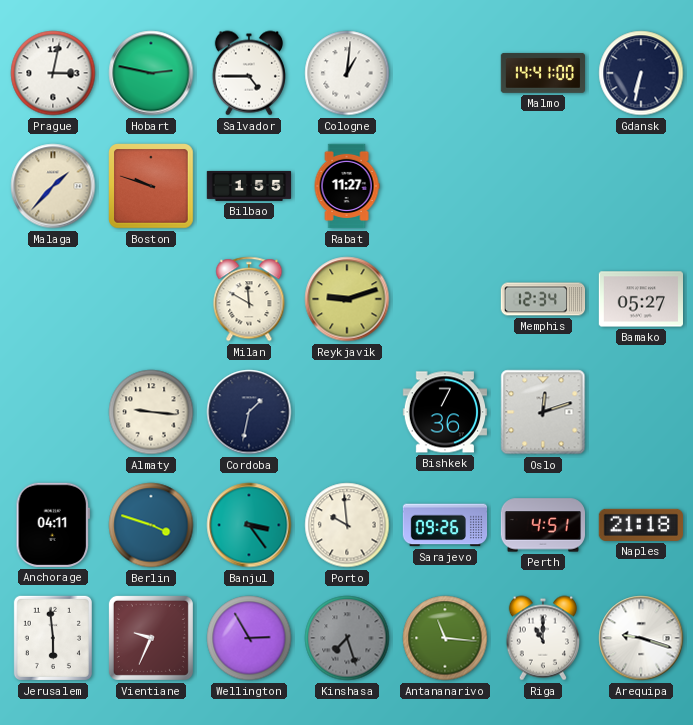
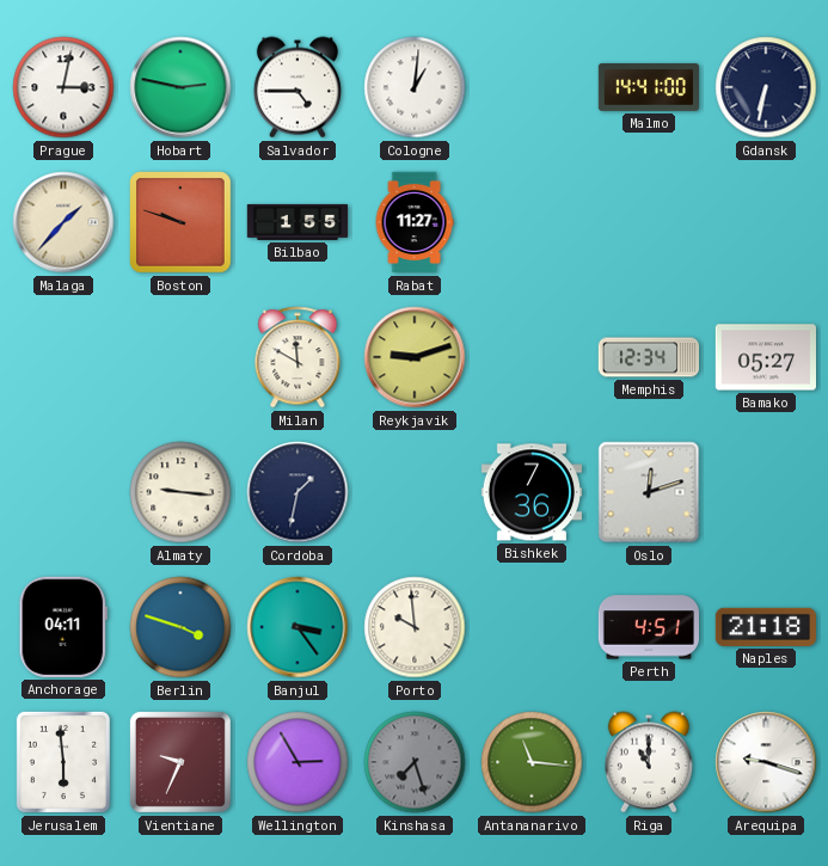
Sarajevo: 09:26 -> none
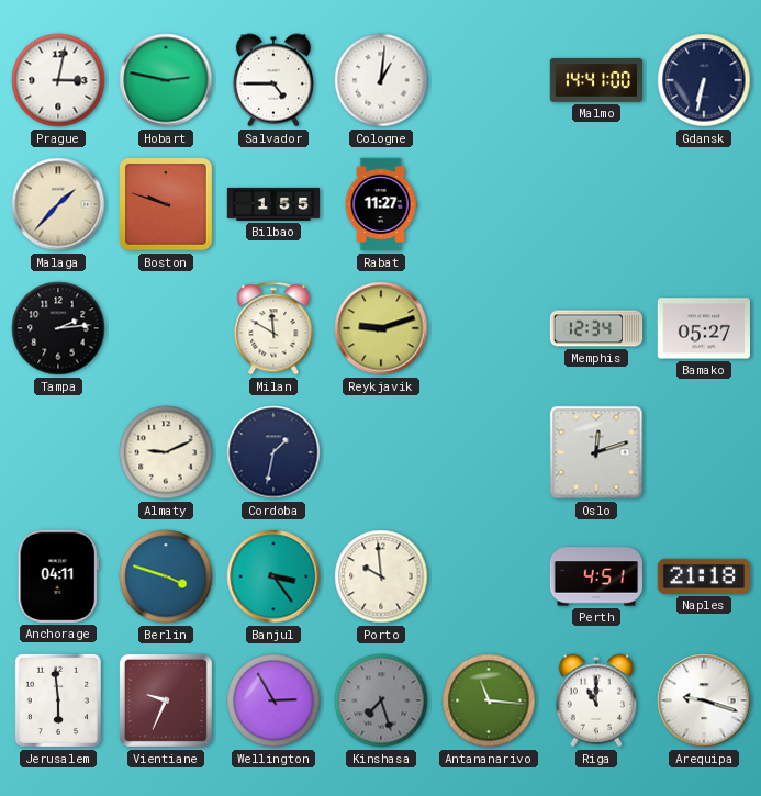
Tampa: none -> 2:14
Almaty: 9:16 -> 9:11
Bishkek: 7:36 -> none
